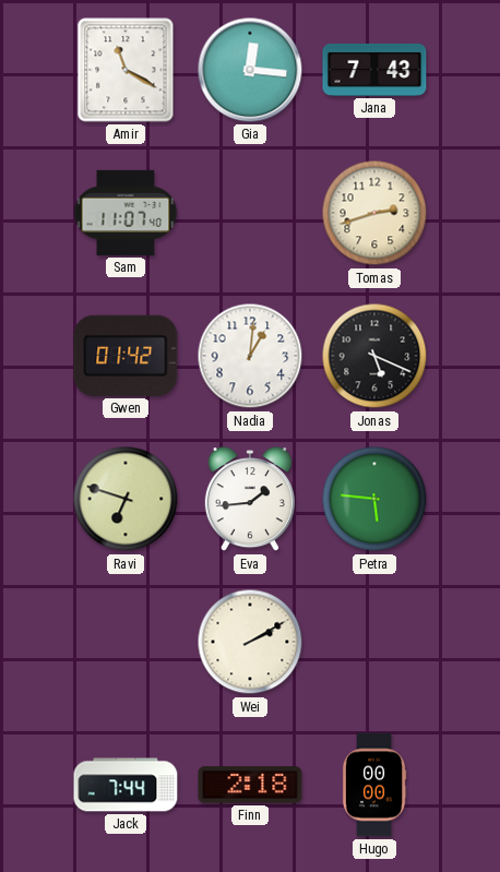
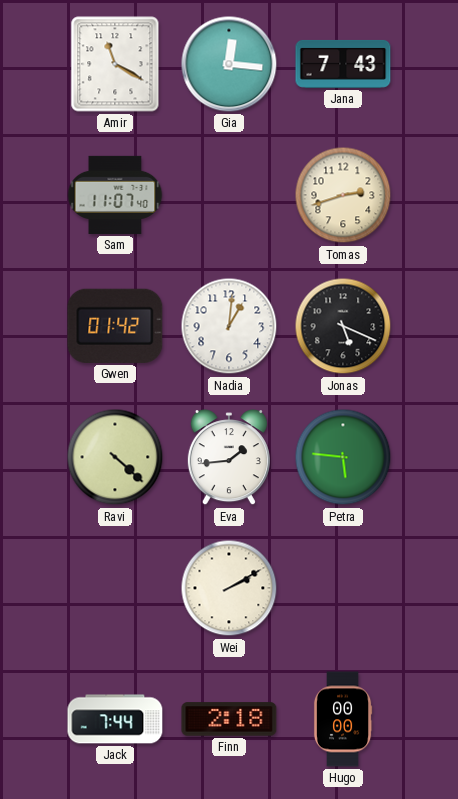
Ravi: 6:48 -> 4:22
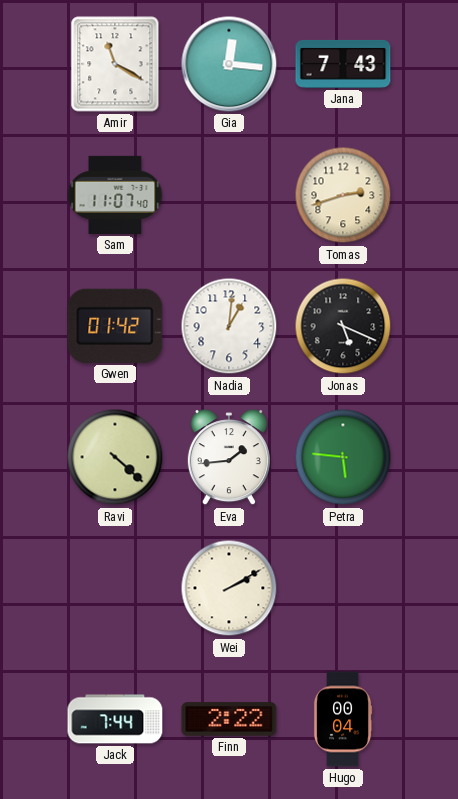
Finn: 2:18 -> 2:22
Hugo: 00:00 -> 00:04
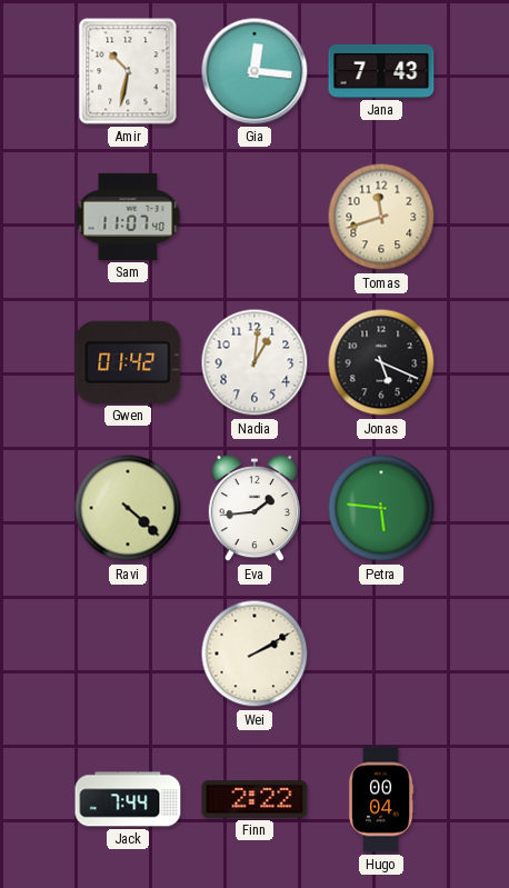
Amir: 11:20 -> 10:32
Tomas: 2:42 -> 11:42
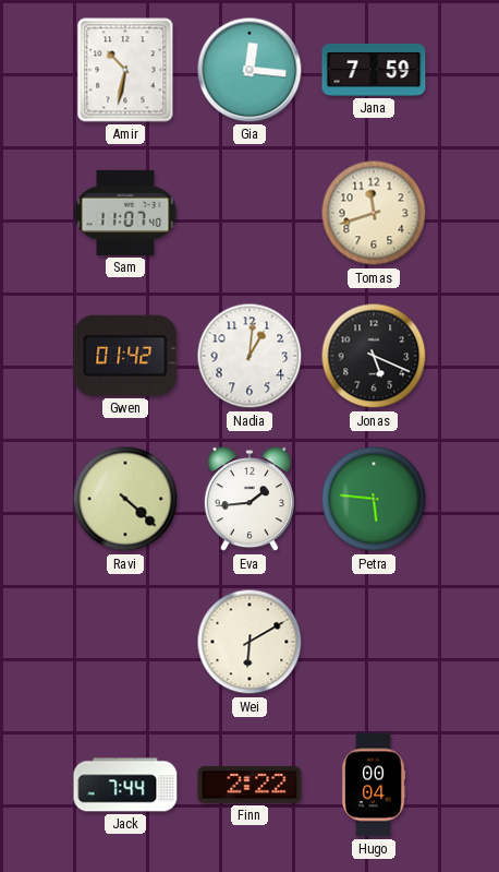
Jana: 7:43 -> 7:59
Wei: 2:10 -> 6:10
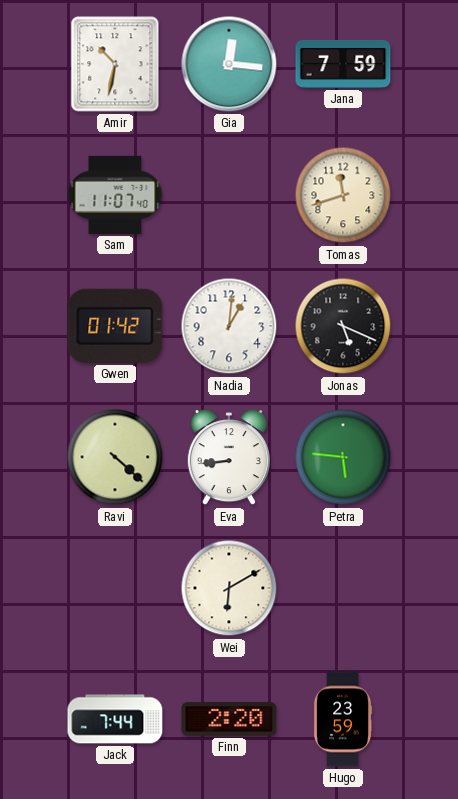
Eva: 1:44 -> 8:44
Finn: 2:22 -> 2:20
Hugo: 00:04 -> 23:59
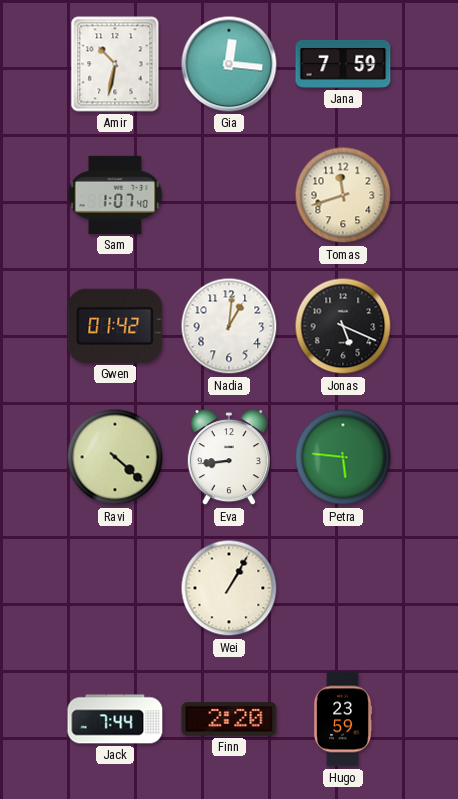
Sam: 11:07 -> 1:07
Wei: 6:10 -> 1:05
